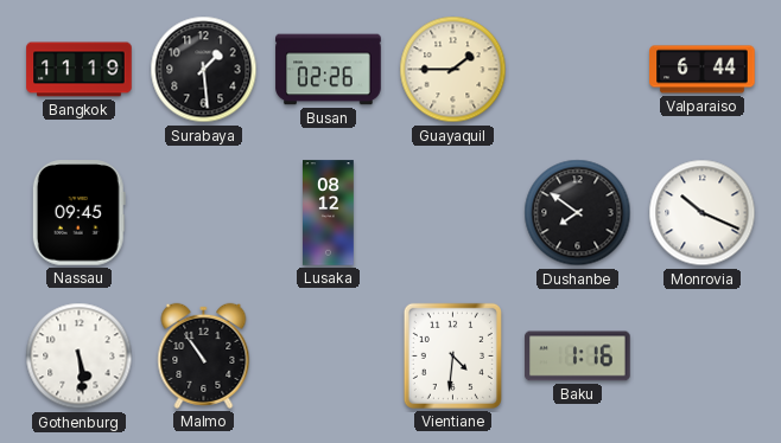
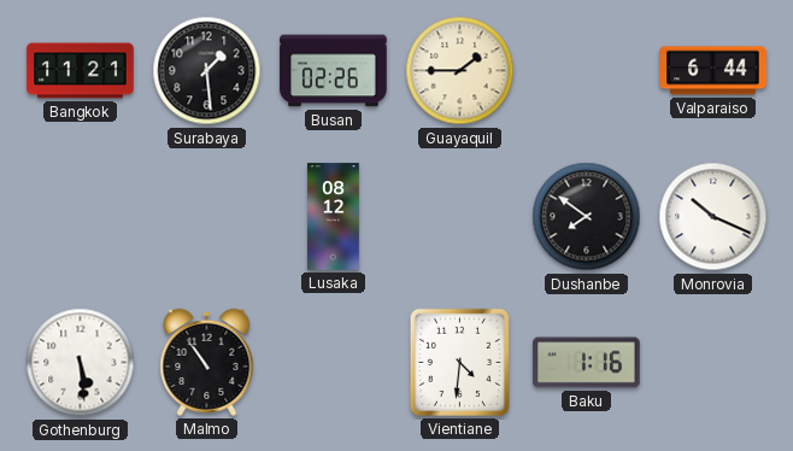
Bangkok: 11:19 -> 11:21
Nassau: 09:45 -> none
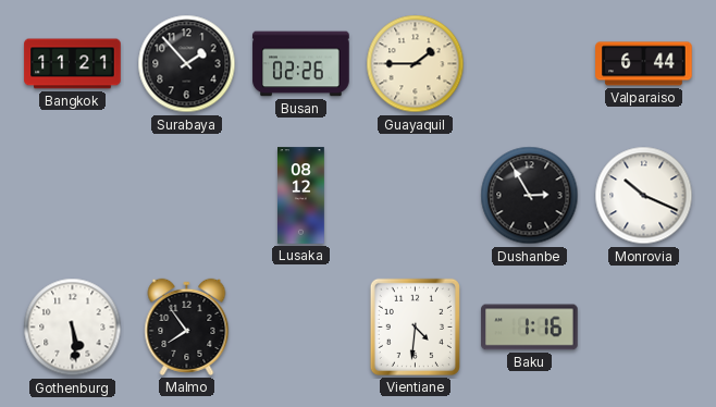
Surabaya: 1:29 -> 1:53
Dushanbe: 7:51 -> 2:55
Malmo: 10:54 -> 7:54
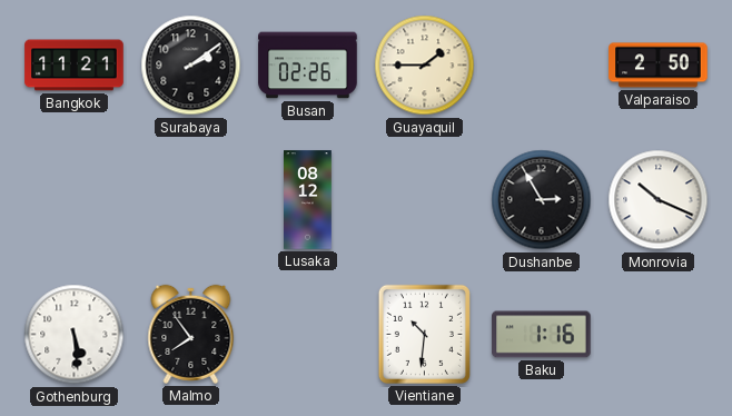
Surabaya: 1:53 -> 2:09
Valparaiso: 6:44 -> 2:50
Vientiane: 4:31 -> 10:31
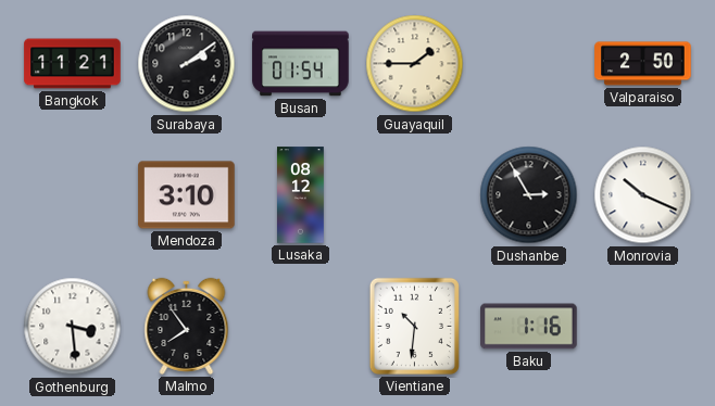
Busan: 02:26 -> 01:54
Mendoza: none -> 3:10
Gothenburg: 5:29 -> 3:29
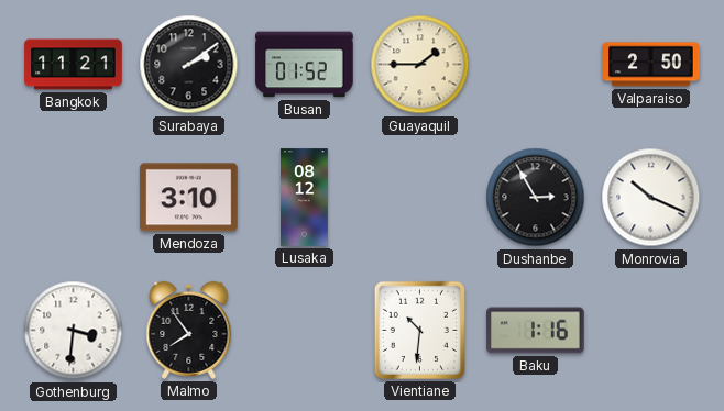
Busan: 01:54 -> 01:52
Gothenburg: 3:29 -> 3:31
